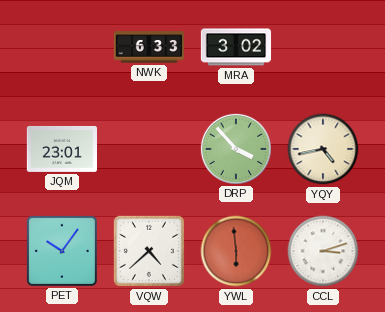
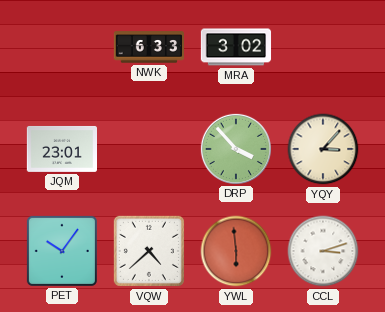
YQY: 4:43 -> 3:07
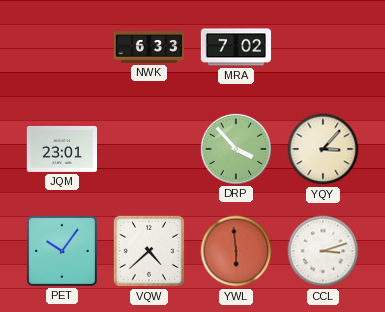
MRA: 3:02 -> 7:02
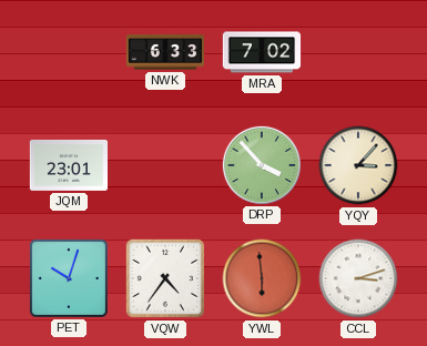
PET: 10:06 -> 10:03
VQW: 4:38 -> 4:36
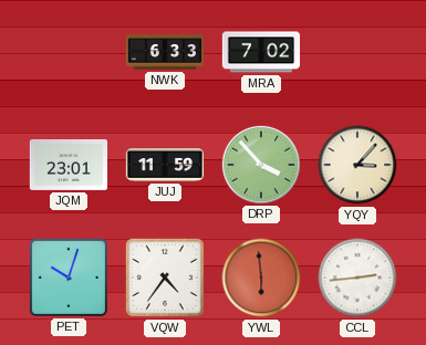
JUJ: none -> 11:59
CCL: 3:12 -> 2:44
